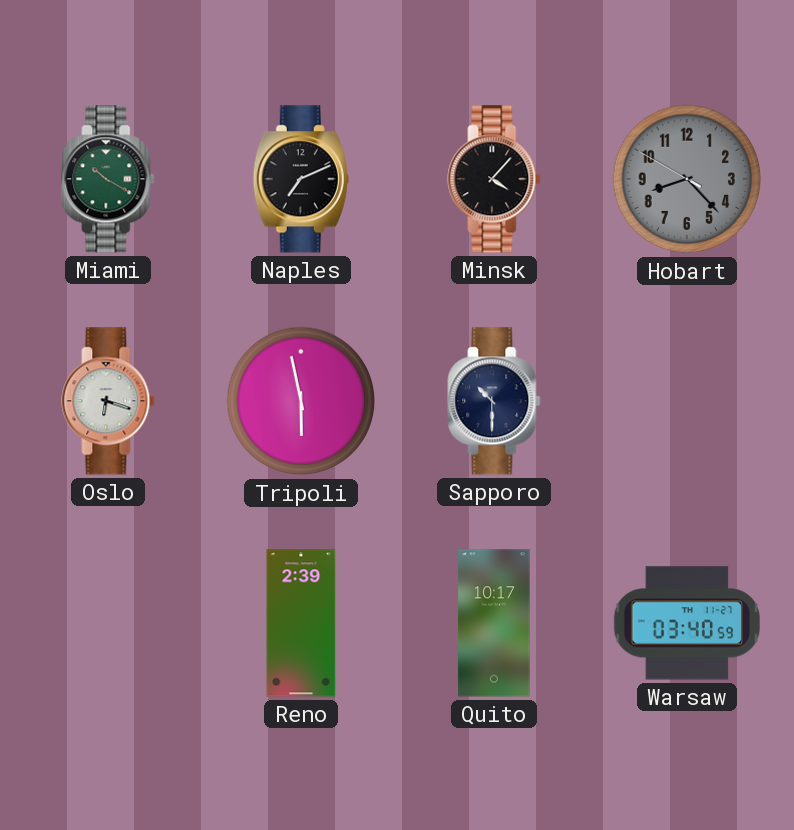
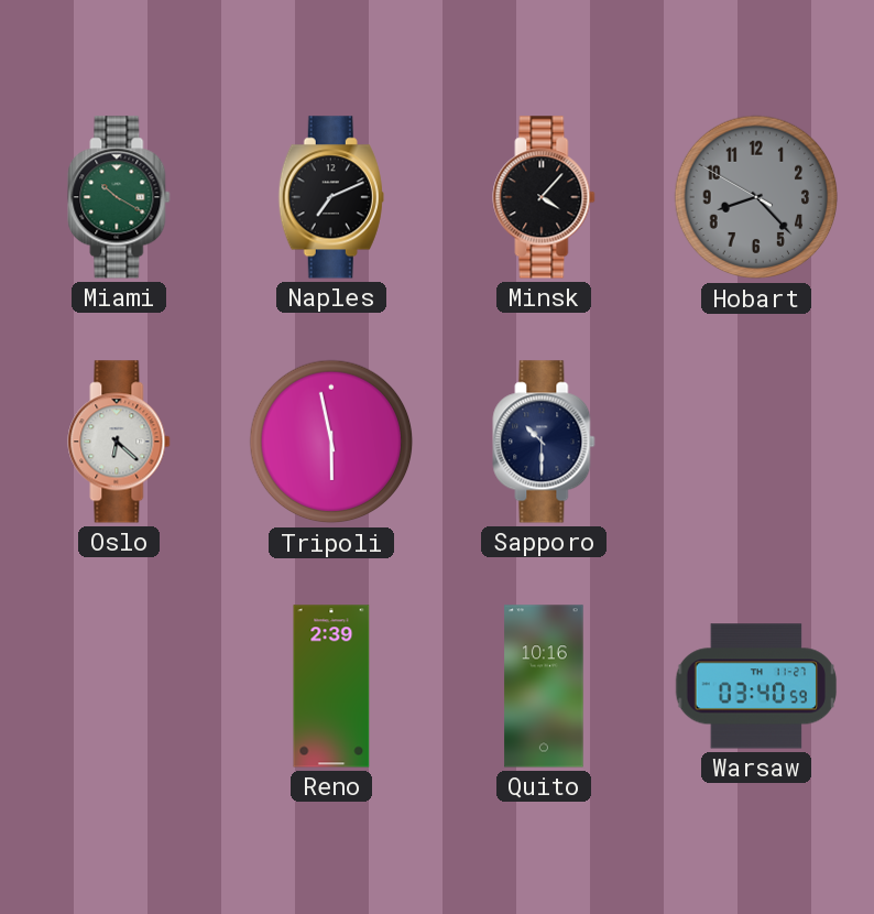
Oslo: 6:18 -> 6:22
Quito: 10:17 -> 10:16
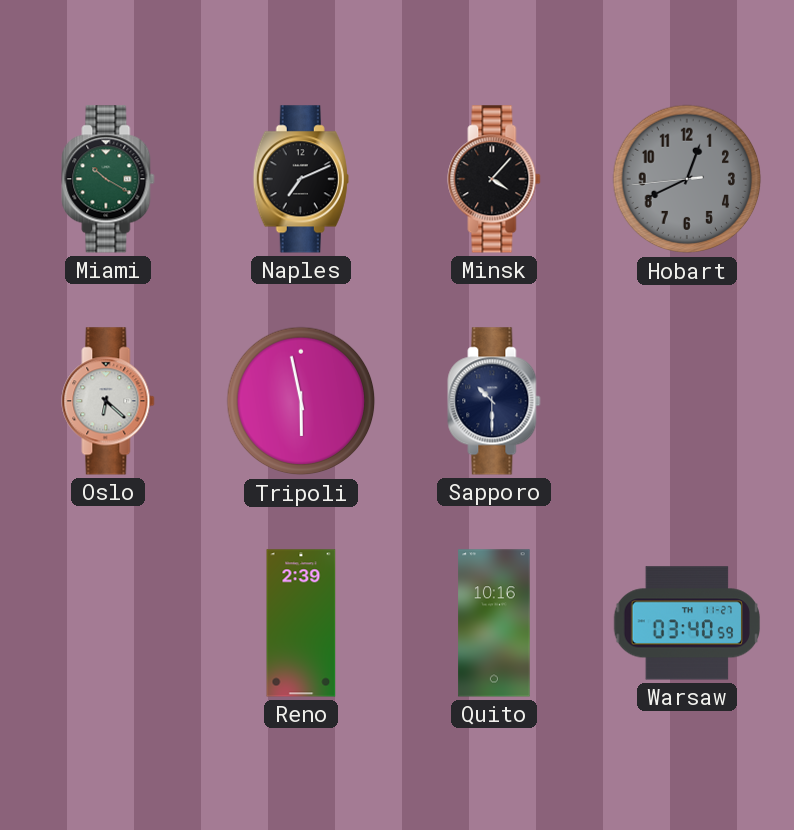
Hobart: 8:22 -> 12:40
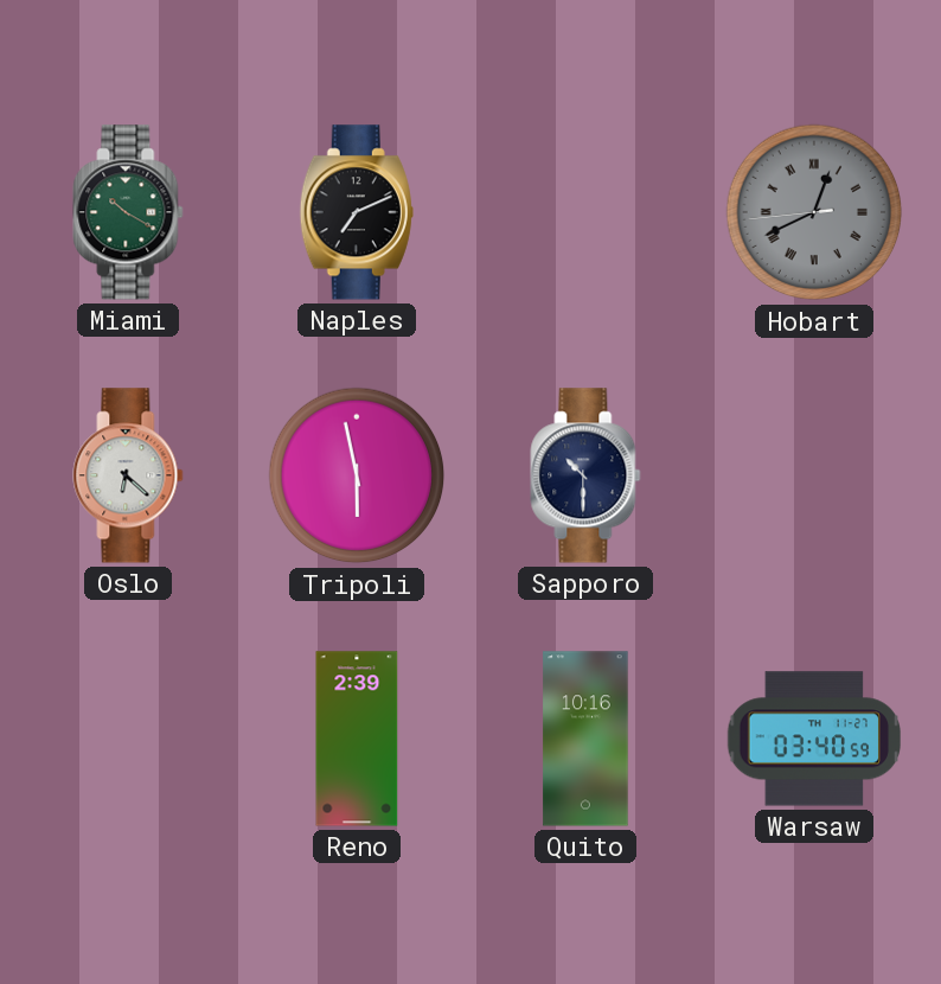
Minsk: 4:07 -> none
Hobart numerals: Arabic -> Roman
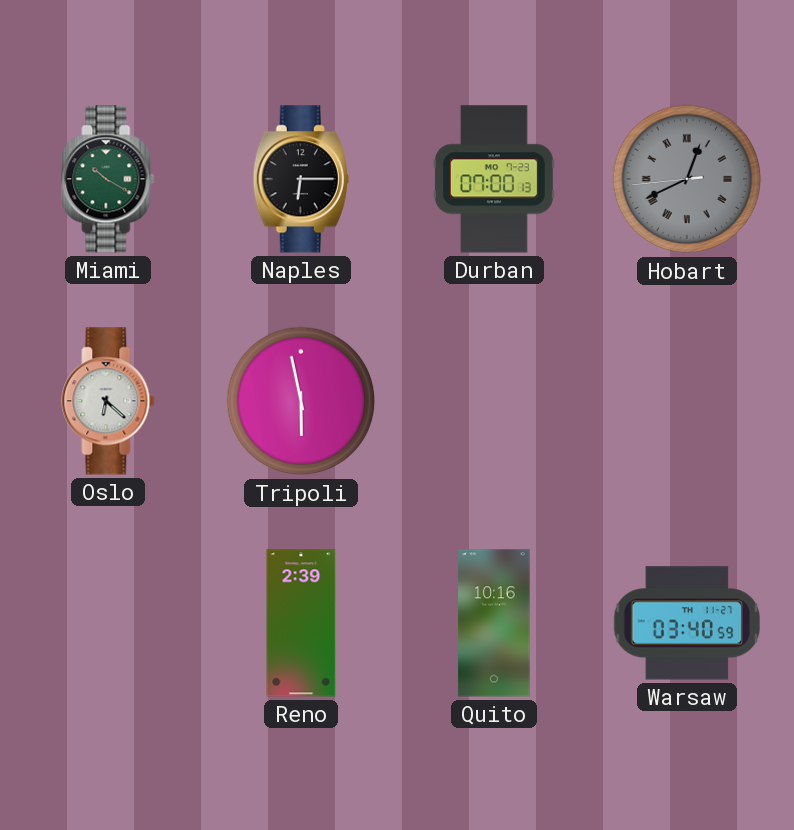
Naples: 7:11 -> 6:15
Durban: none -> 07:00
Sapporo: 10:30 -> none
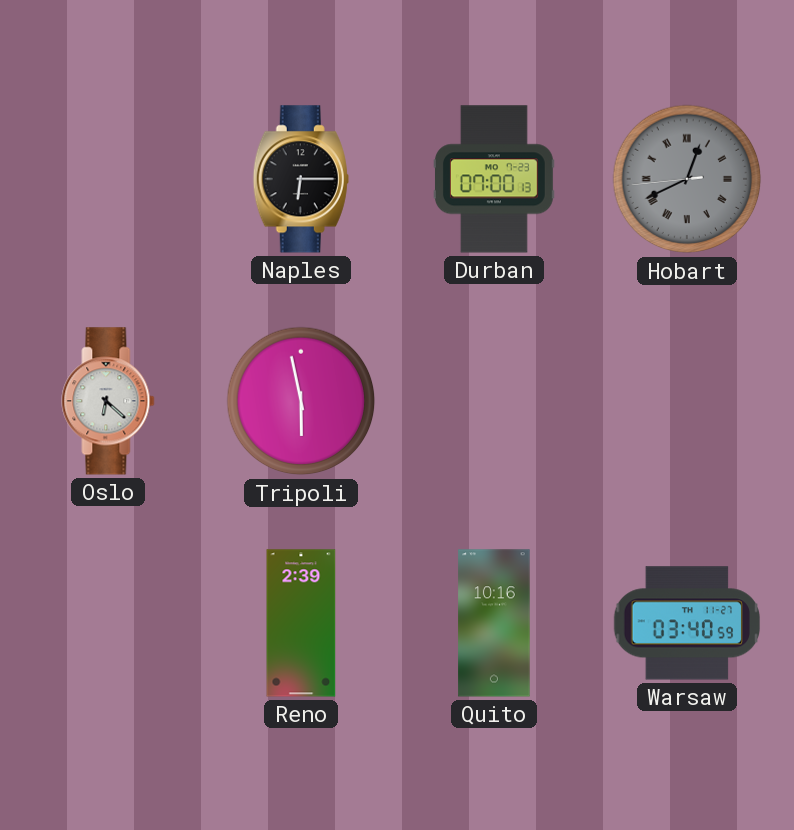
Miami: 10:20 -> none
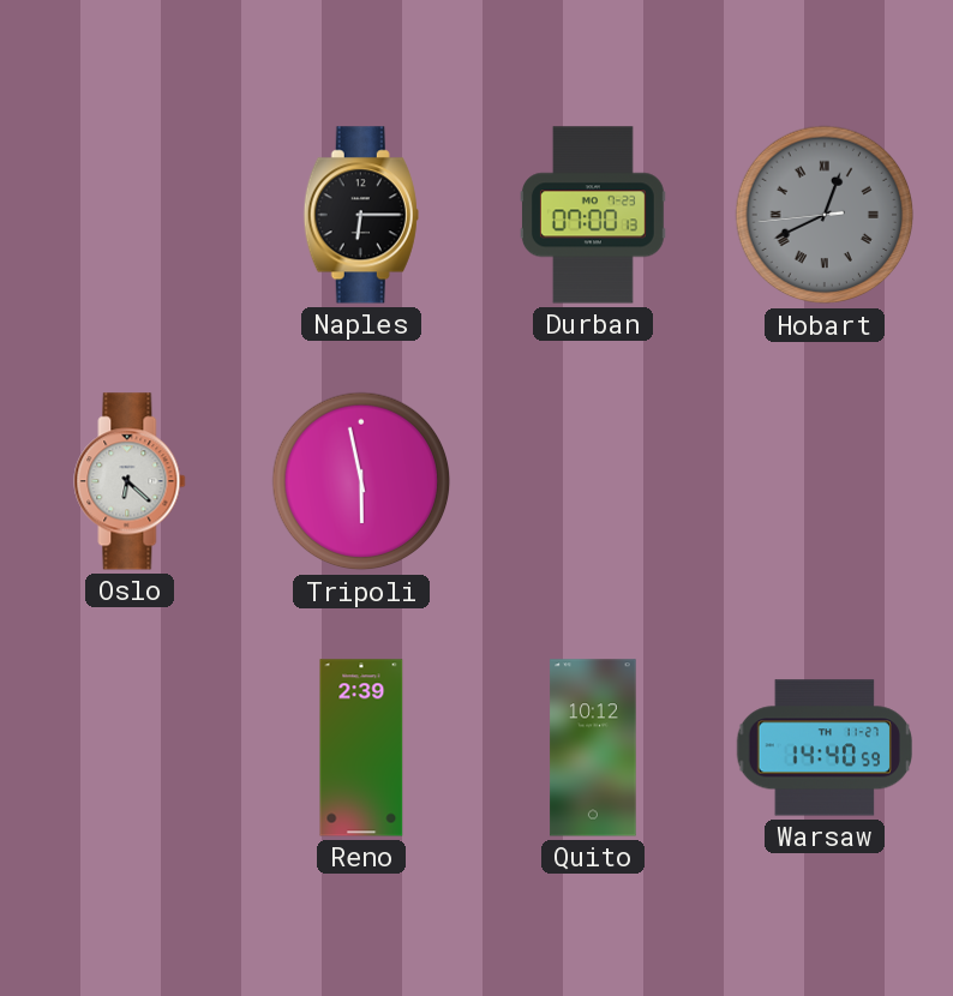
Quito: 10:16 -> 10:12
Warsaw: 03:40 -> 14:40
